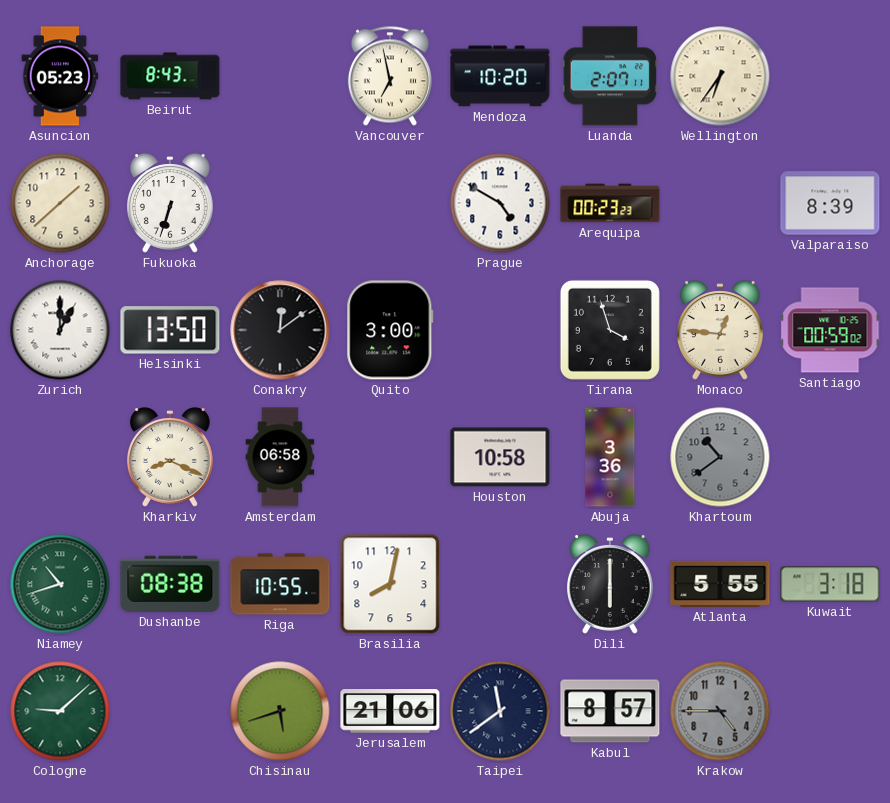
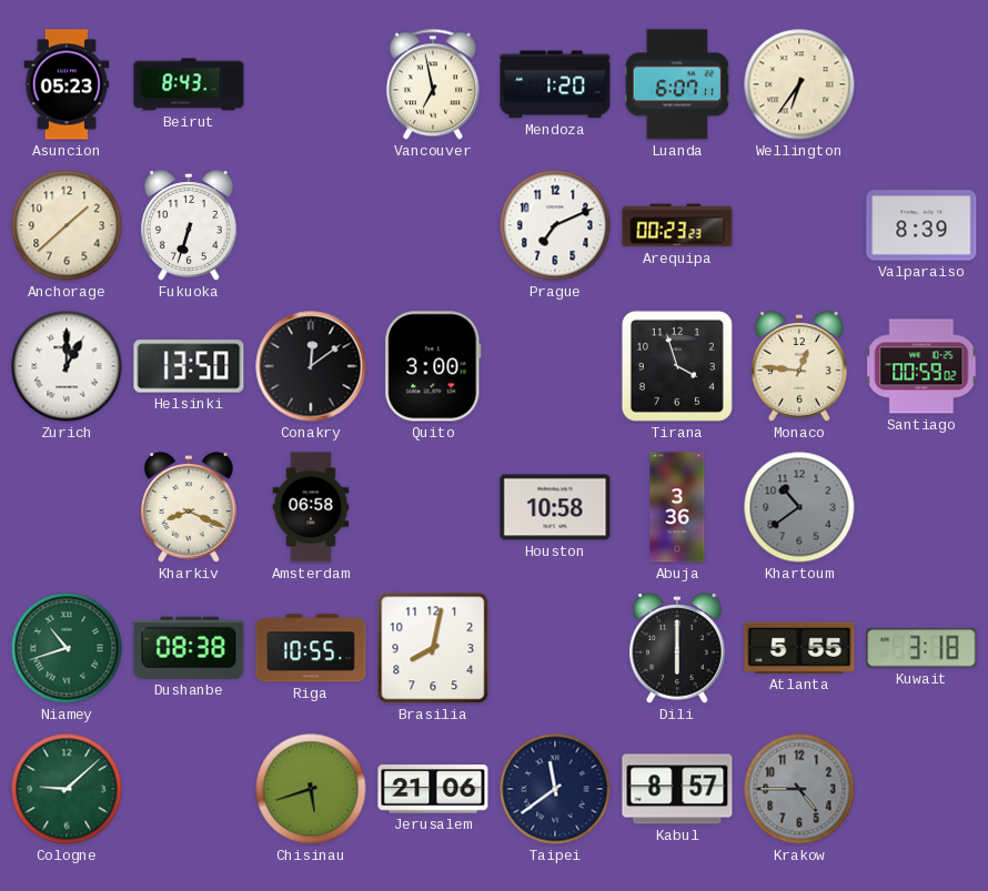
Mendoza: 10:20 -> 1:20
Luanda: 2:07 -> 6:07
Prague: 4:50 -> 7:11
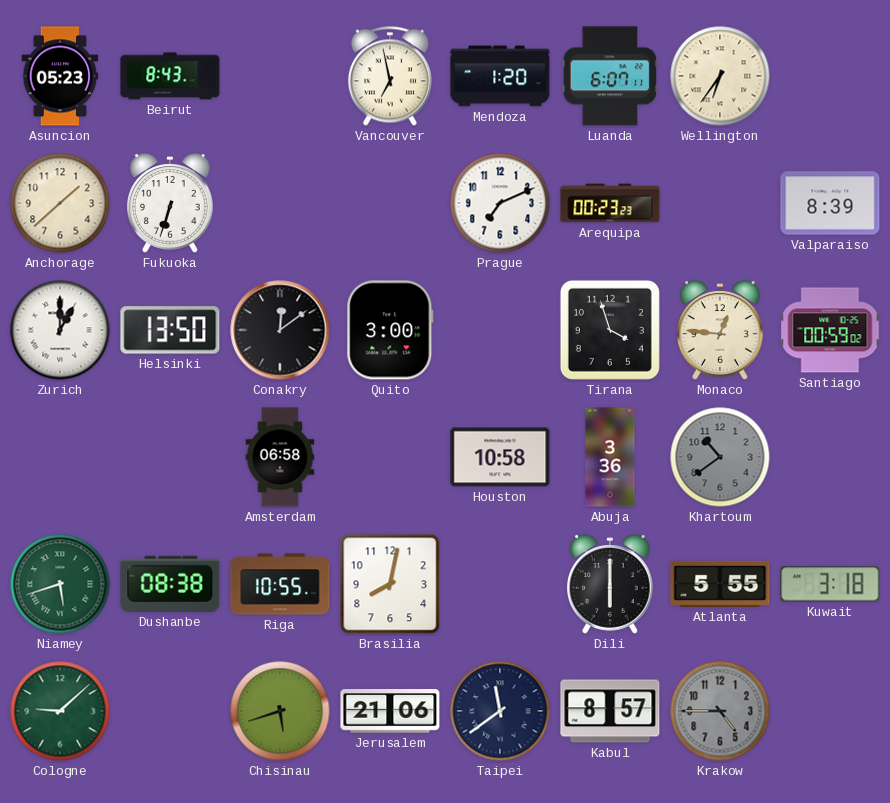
Kharkiv: 8:19 -> none
Niamey: 10:42 -> 5:42
